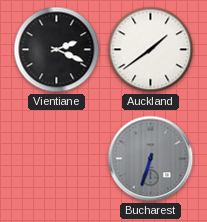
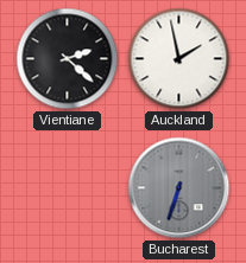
Vientiane: 2:19 -> 2:22
Auckland: 1:39 -> 1:58
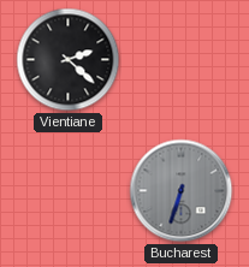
Auckland: 1:58 -> none
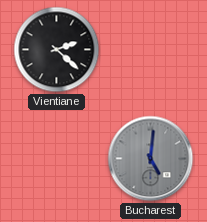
Bucharest: 6:33 -> 5:01
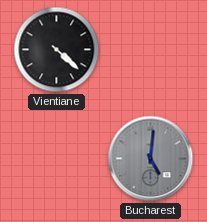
Vientiane: 2:22 -> 4:22
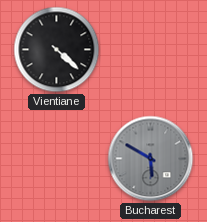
Bucharest: 5:01 -> 5:50
